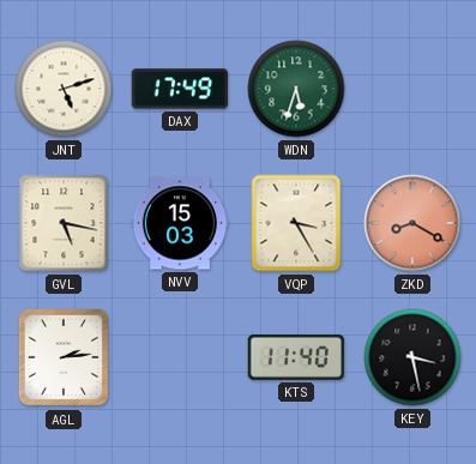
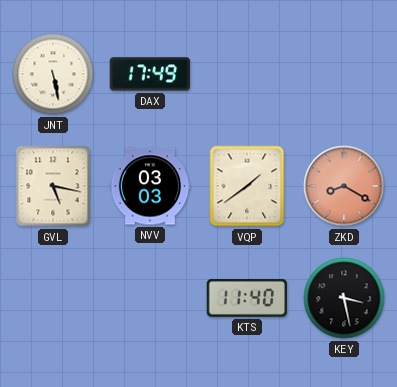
JNT: 5:12 -> 5:28
WDN: 5:33 -> none
NVV: 15:03 -> 03:03
VQP: 3:25 -> 1:39
AGL: 2:14 -> none
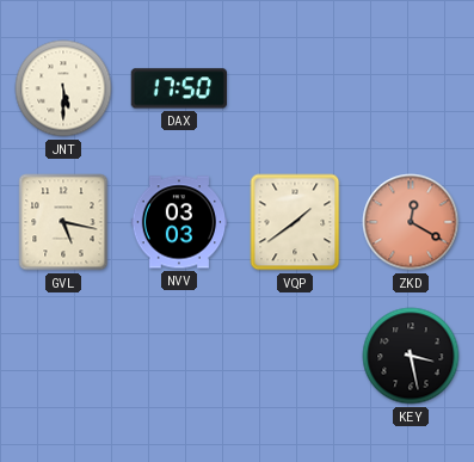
JNT: 5:28 -> 5:30
DAX: 17:49 -> 17:50
ZKD: 8:20 -> 12:20
KTS: 11:40 -> none
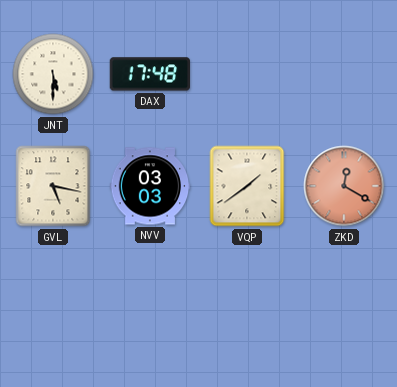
DAX: 17:50 -> 17:48
KEY: 3:28 -> none
